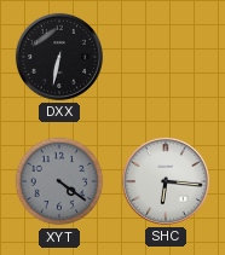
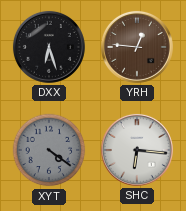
DXX: 6:32 -> 6:27
YRH: none -> 12:46
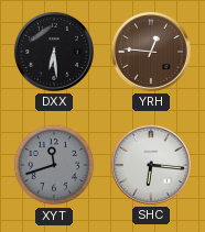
DXX: 6:27 -> 6:29
XYT: 4:21 -> 11:42
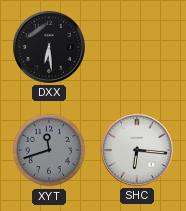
YRH: 12:46 -> none
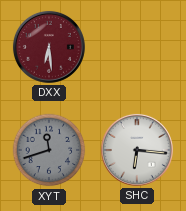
DXX dial: black -> burgundy
